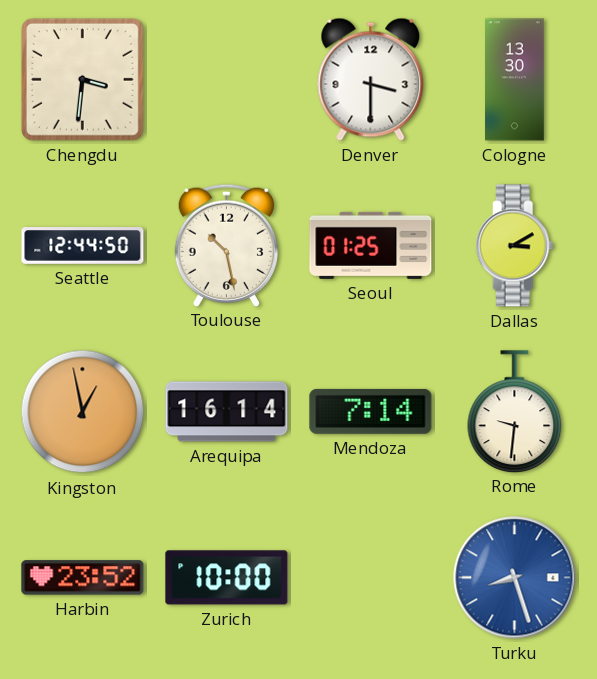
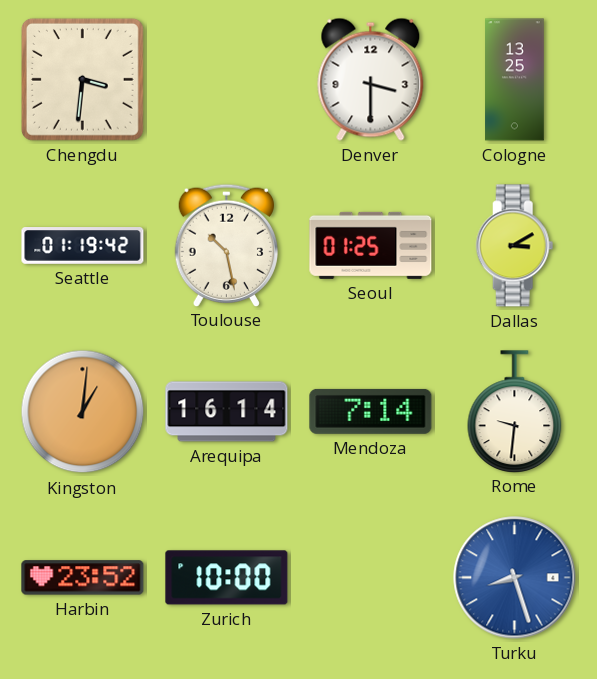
Cologne: 13:30 -> 13:25
Seattle: 12:44 -> 01:19
Kingston: 12:58 -> 1:01
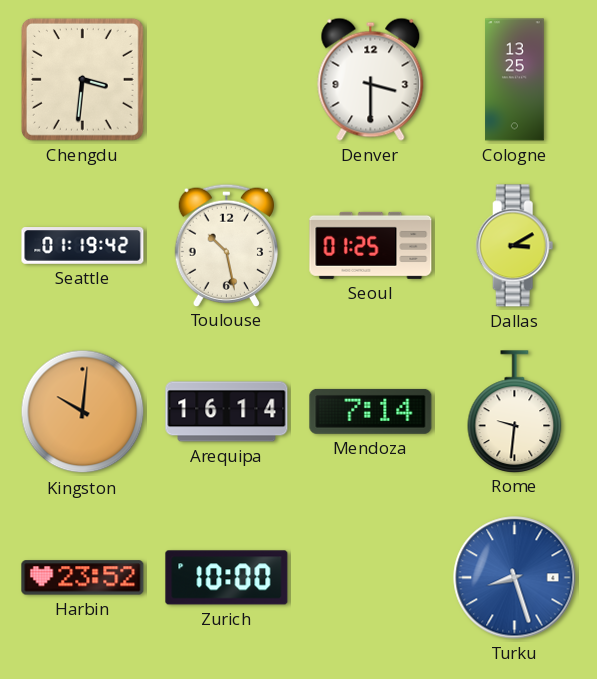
Kingston: 1:01 -> 10:01
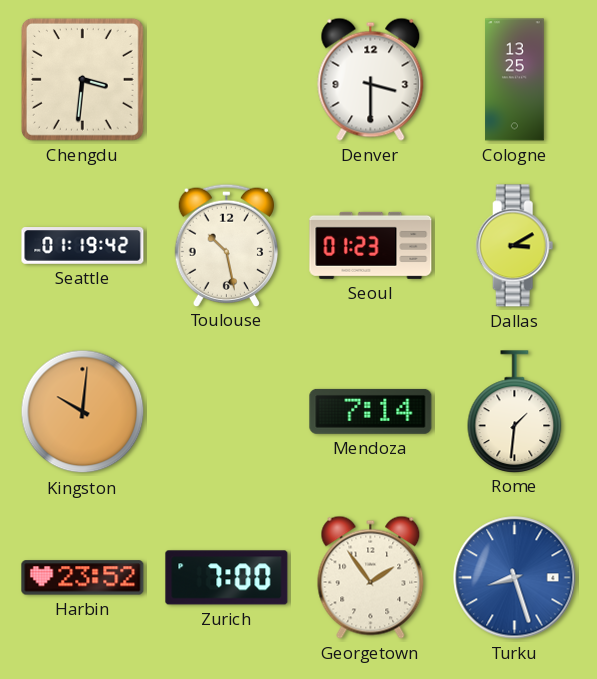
Seoul: 01:25 -> 01:23
Arequipa: 16:14 -> none
Rome: 9:31 -> 1:31
Zurich: 10:00 -> 7:00
Georgetown: none -> 1:54
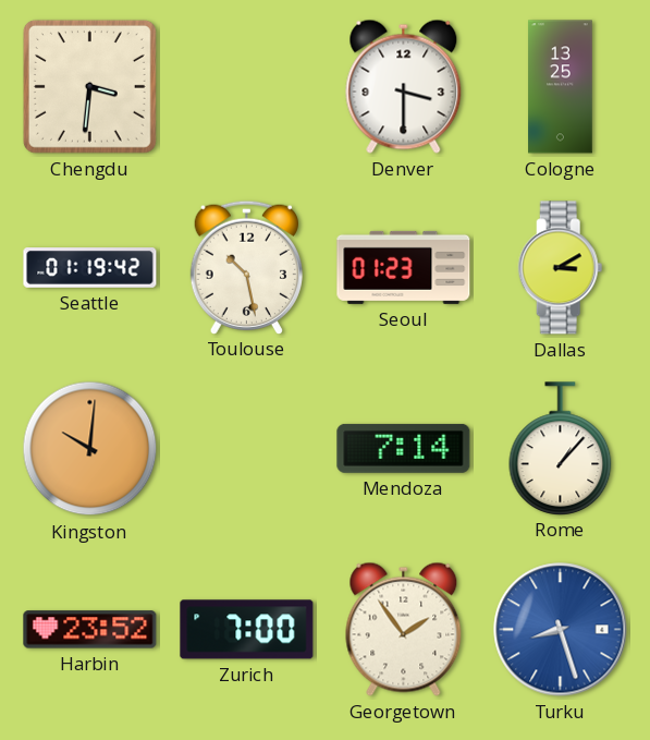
Rome: 1:31 -> 1:07
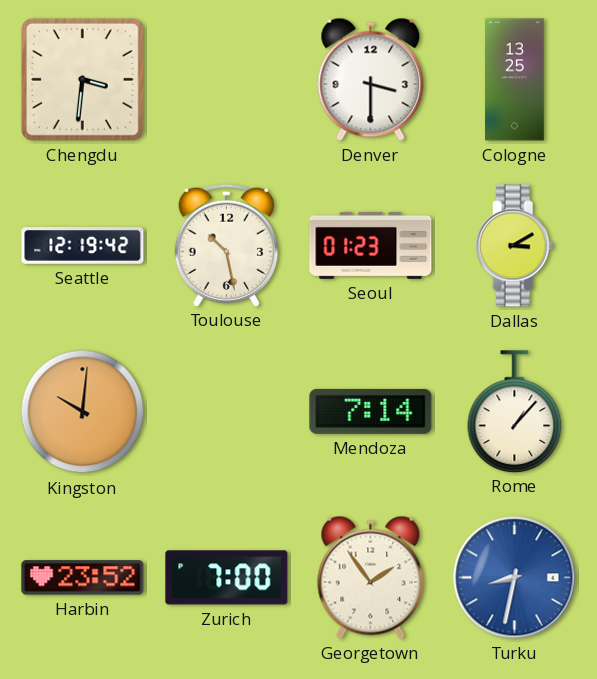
Seattle: 01:19 -> 12:19
Turku: 8:27 -> 8:32
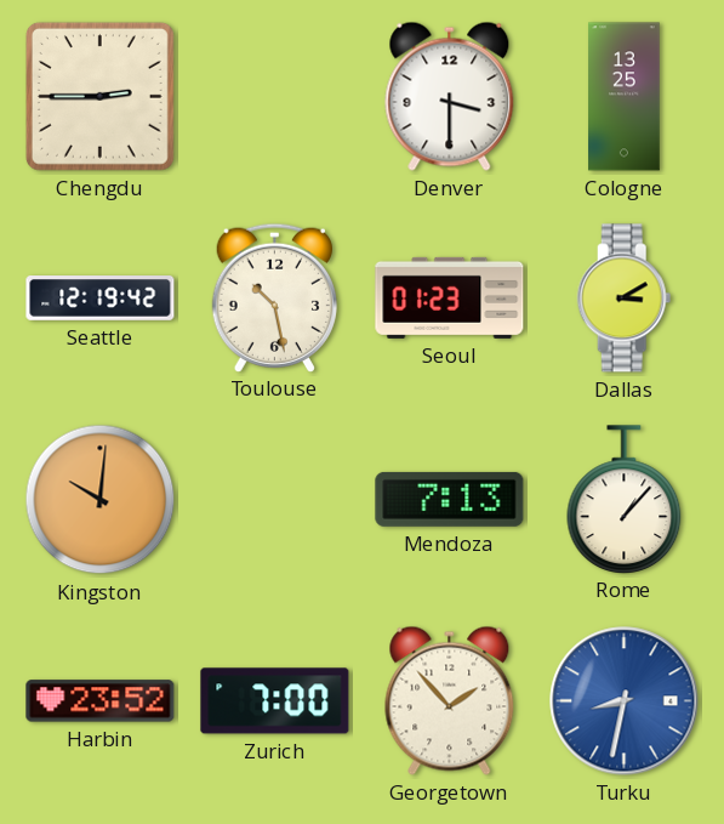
Chengdu: 3:31 -> 2:45
Mendoza: 7:14 -> 7:13
Georgetown: 1:54 -> 1:53
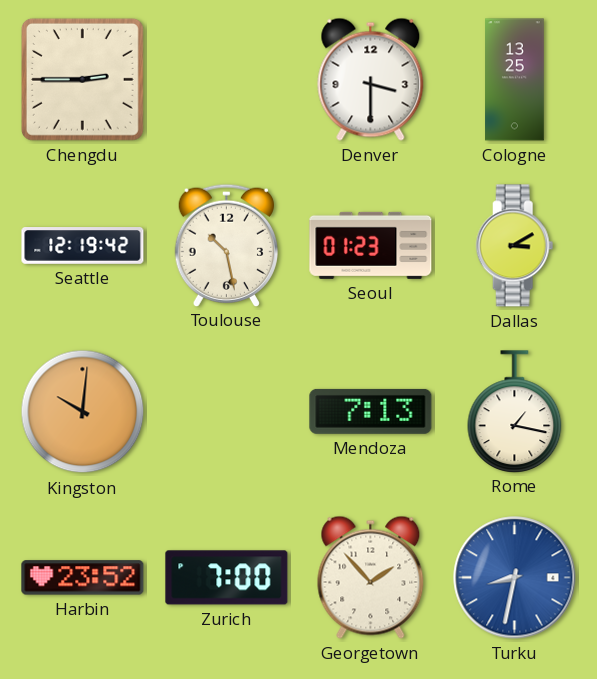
Rome: 1:07 -> 1:17
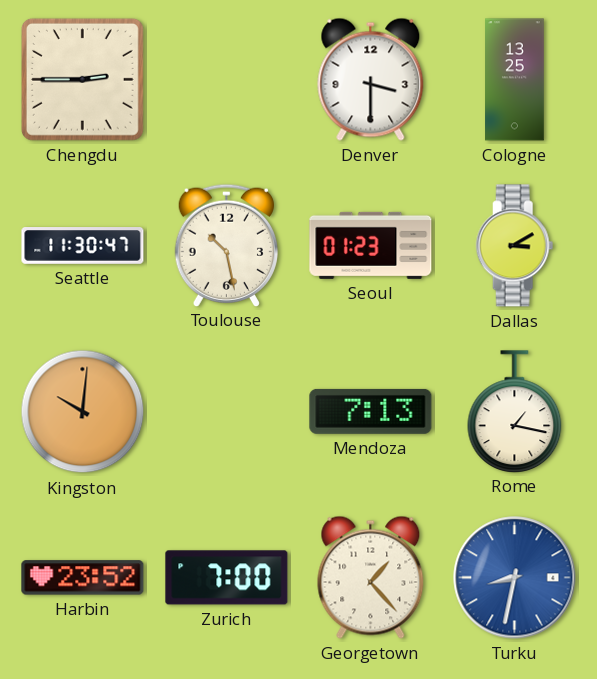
Seattle: 12:19 -> 11:30
Georgetown: 1:53 -> 1:23
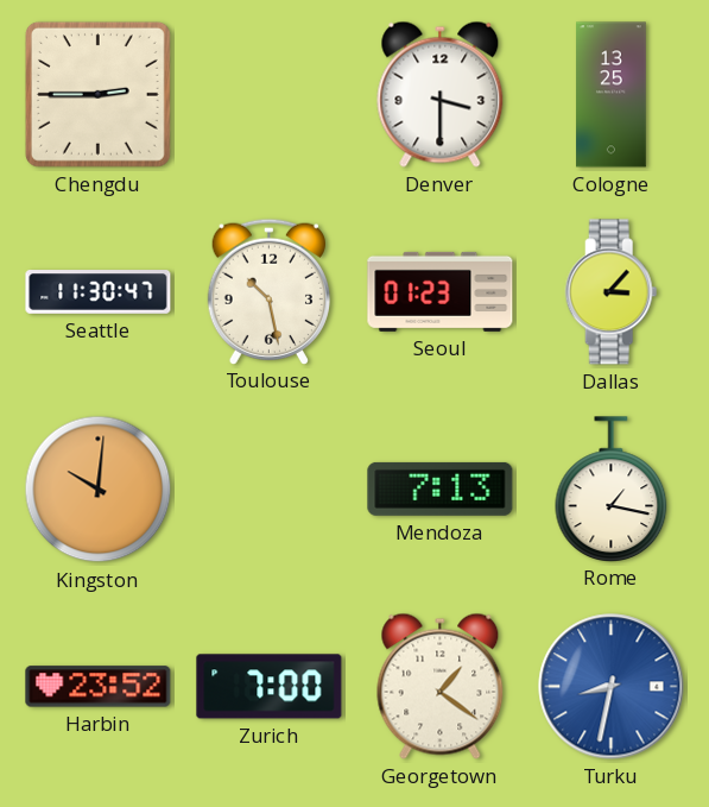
Dallas: 3:10 -> 3:07
Georgetown: 1:23 -> 1:21
